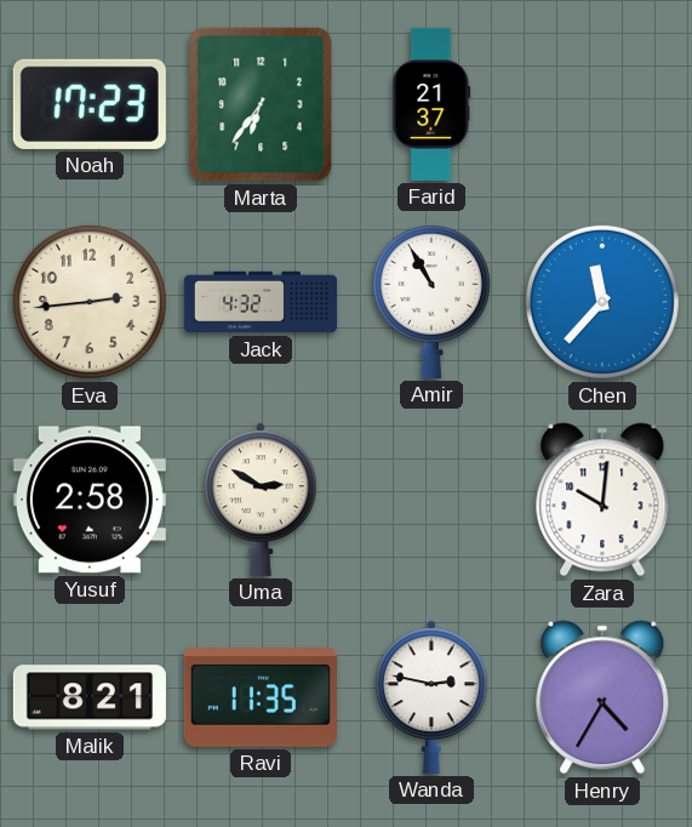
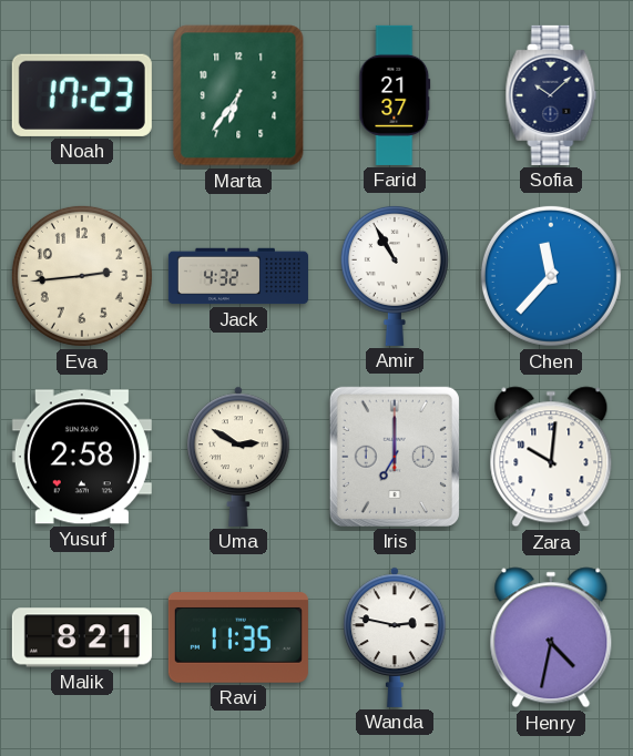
Sofia: none -> 10:08
Iris: none -> 7:00
Henry: 4:35 -> 4:32
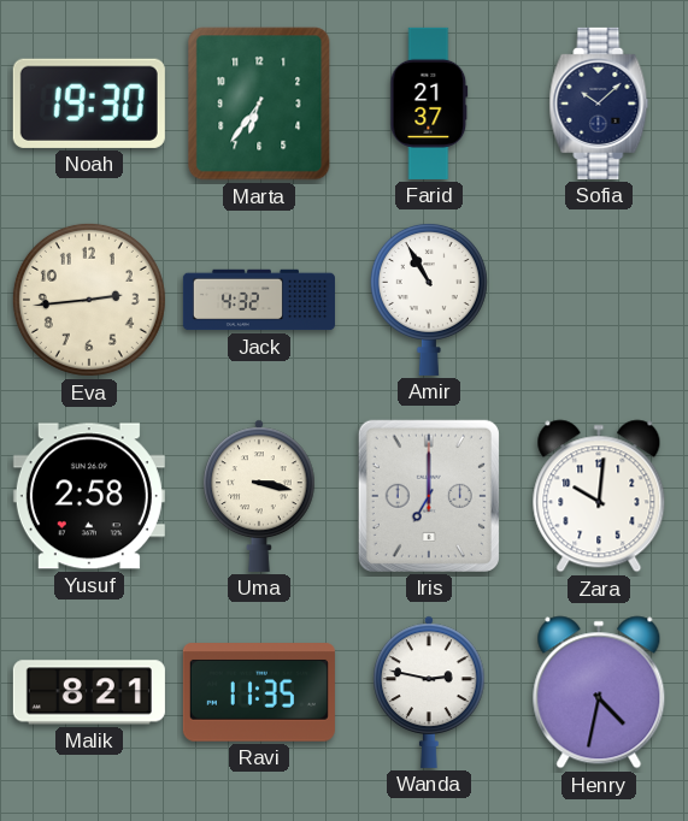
Noah: 17:23 -> 19:30
Chen: 11:37 -> none
Uma: 2:50 -> 3:17
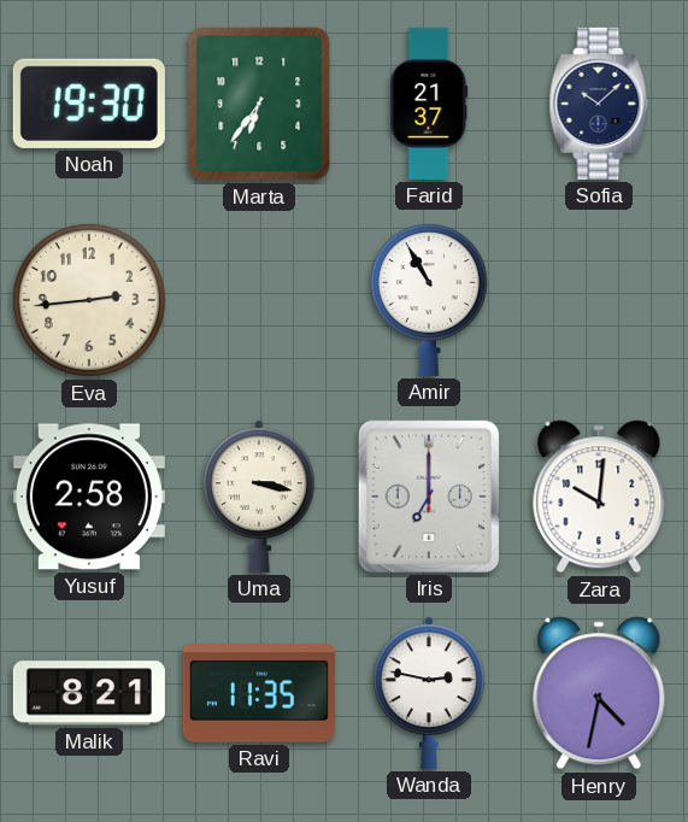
Jack: 4:32 -> none
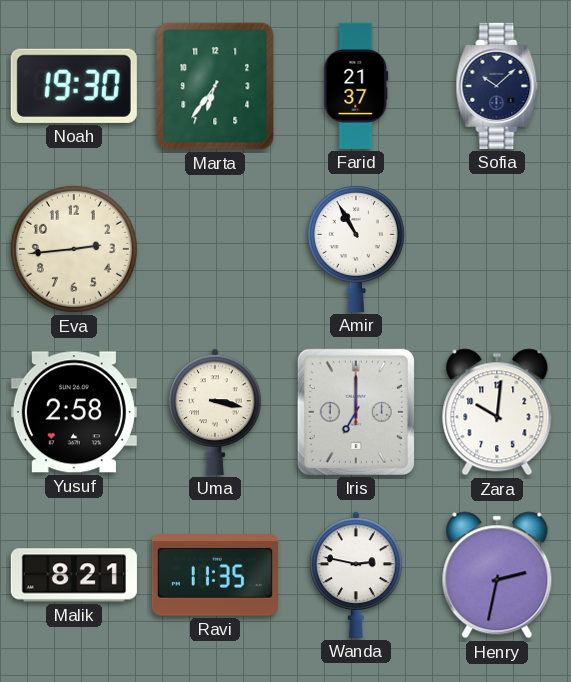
Henry: 4:32 -> 2:32
